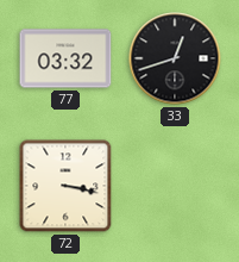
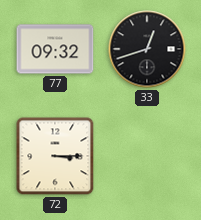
77: 03:32 -> 09:32
72: 3:17 -> 3:15
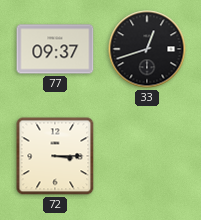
77: 09:32 -> 09:37
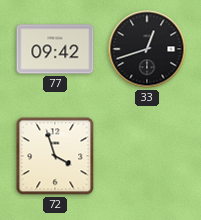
77: 09:37 -> 09:42
72: 3:15 -> 3:57
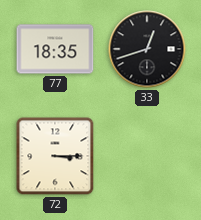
77: 09:42 -> 18:35
72: 3:57 -> 3:15
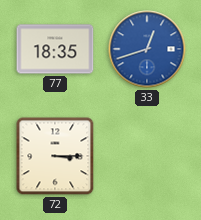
33 dial: black -> blue
